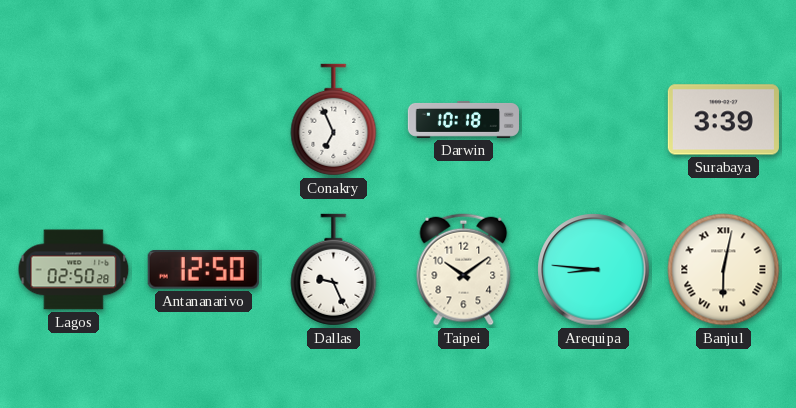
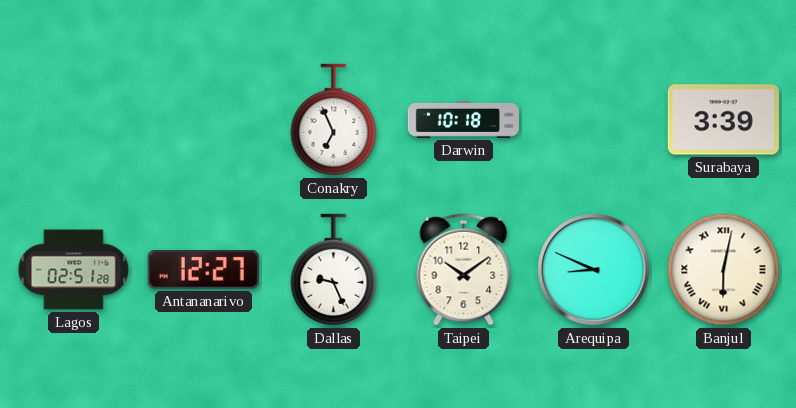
Lagos: 02:50 -> 02:51
Antananarivo: 12:50 -> 12:27
Arequipa: 8:46 -> 8:49
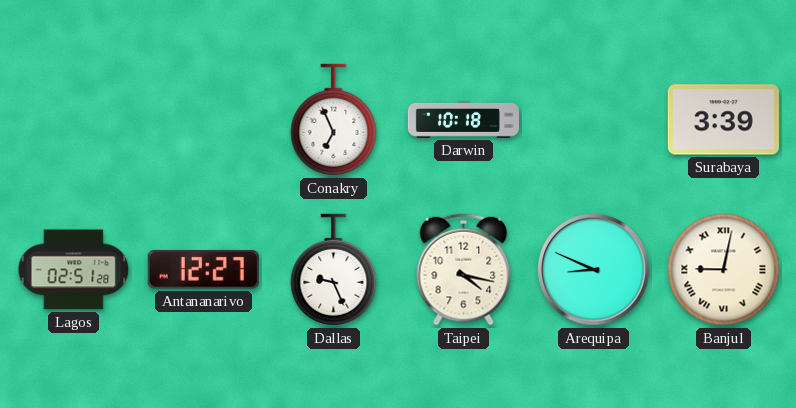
Taipei: 10:09 -> 4:17
Banjul: 6:02 -> 9:02
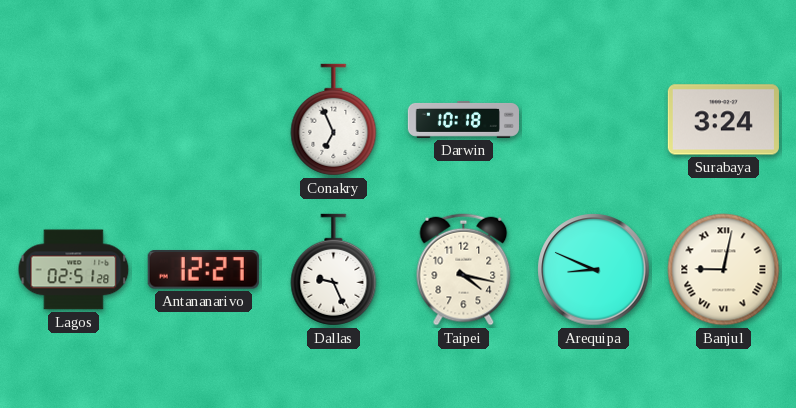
Surabaya: 3:39 -> 3:24
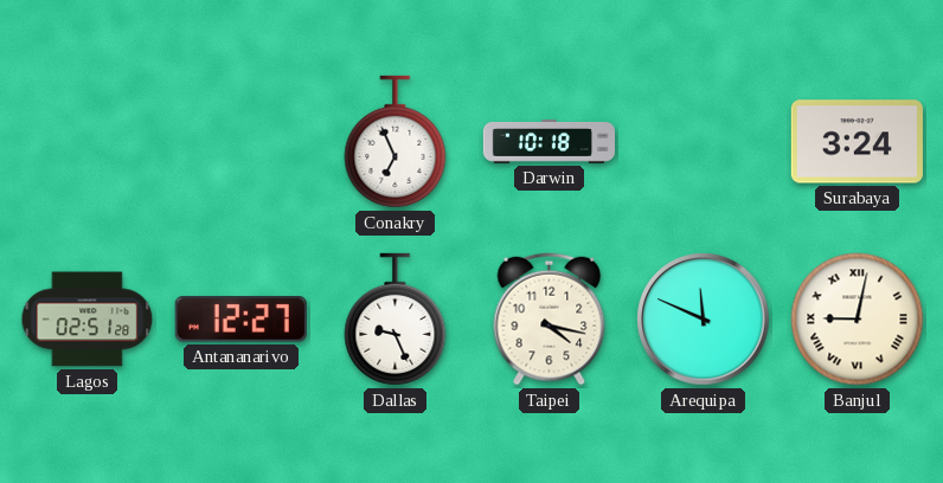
Arequipa: 8:49 -> 11:49
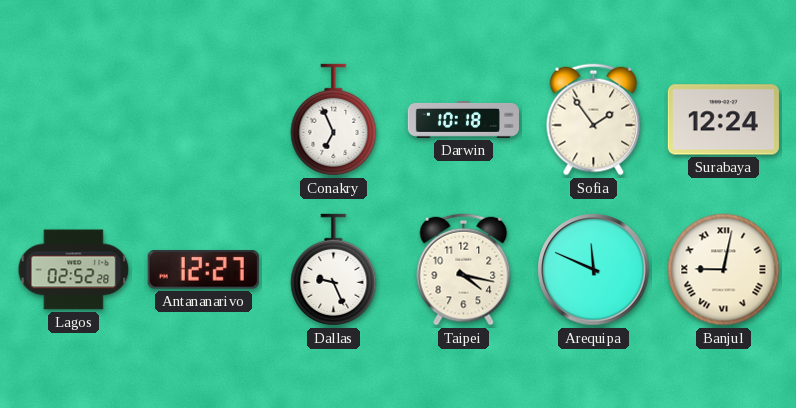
Sofia: none -> 1:54
Surabaya: 3:24 -> 12:24
Lagos: 02:51 -> 02:52
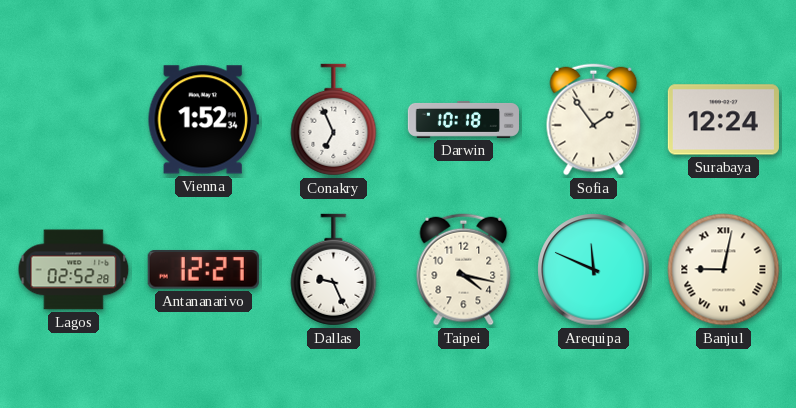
Vienna: none -> 1:52
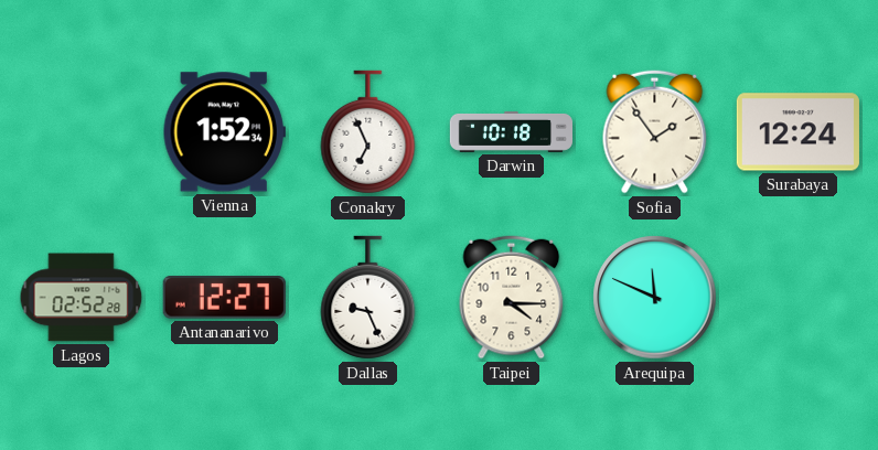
Taipei: 4:17 -> 4:15
Banjul: 9:02 -> none
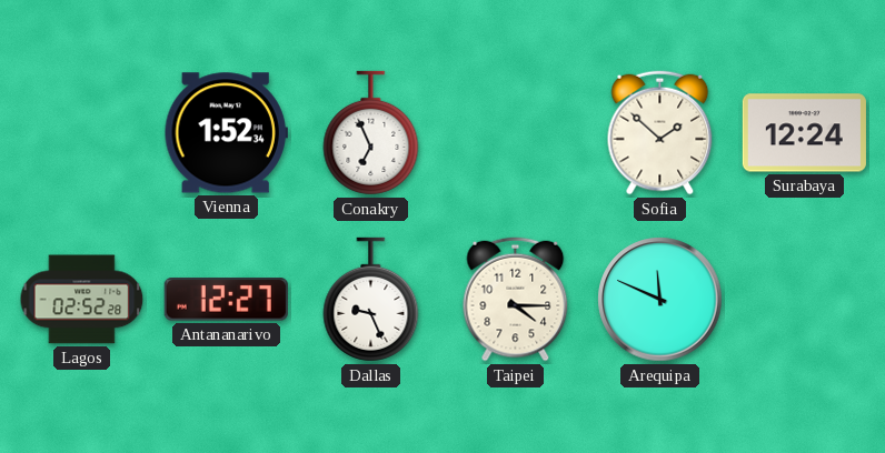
Darwin: 10:18 -> none
Sofia: 1:54 -> 1:52
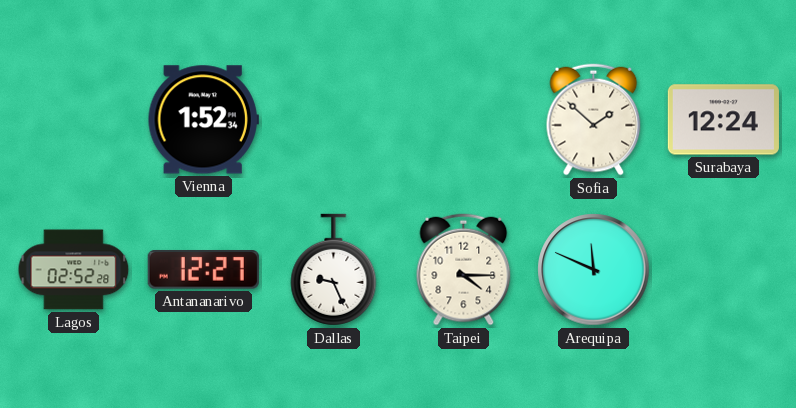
Conakry: 6:56 -> none
